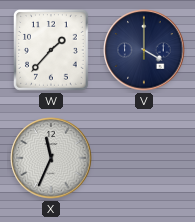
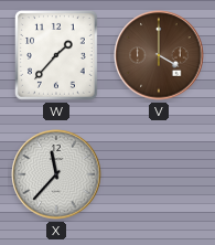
V dial: navy -> brown
X: 11:34 -> 11:37
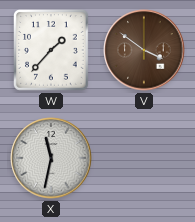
V: 4:00 -> 3:51
X: 11:37 -> 11:32
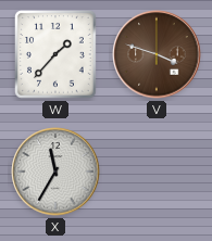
V: 3:51 -> 3:48
X: 11:32 -> 11:35
